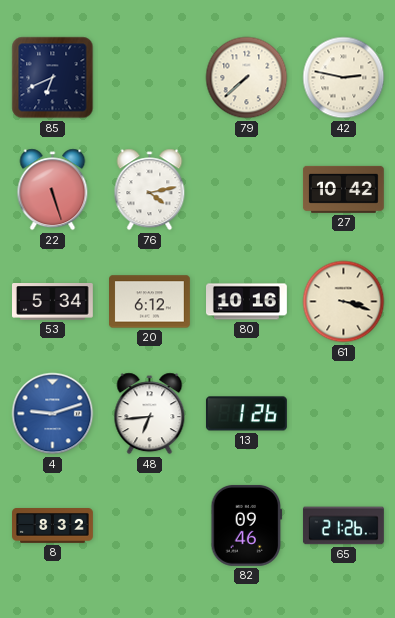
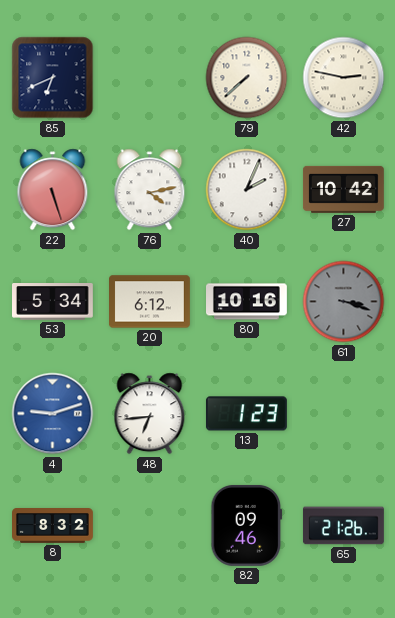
40: none -> 2:04
61 dial: cream -> grey
13: 1:26 -> 1:23
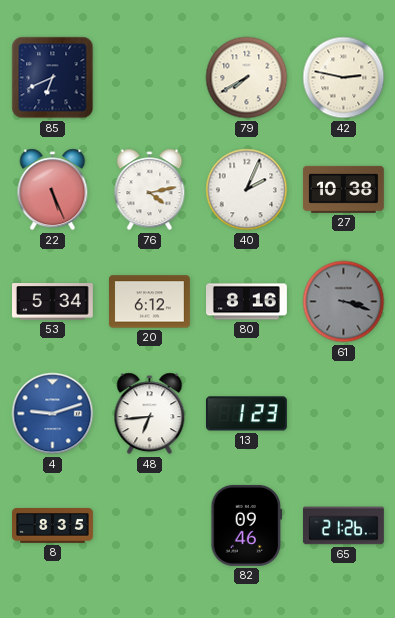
79: 7:38 -> 7:40
22: 5:27 -> 5:26
27: 10:42 -> 10:38
80: 10:16 -> 8:16
8: 8:32 -> 8:35
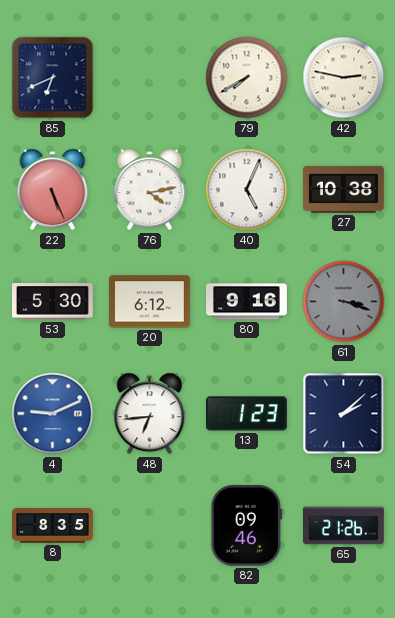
40: 2:04 -> 5:04
53: 5:34 -> 5:30
80: 8:16 -> 9:16
4: 9:12 -> 9:11
54: none -> 2:08
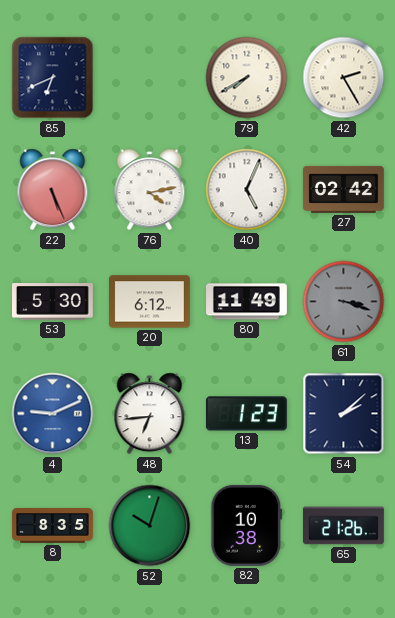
42: 2:47 -> 2:25
27: 10:38 -> 02:42
80: 9:16 -> 11:49
52: none -> 10:03
82: 09:46 -> 10:38
